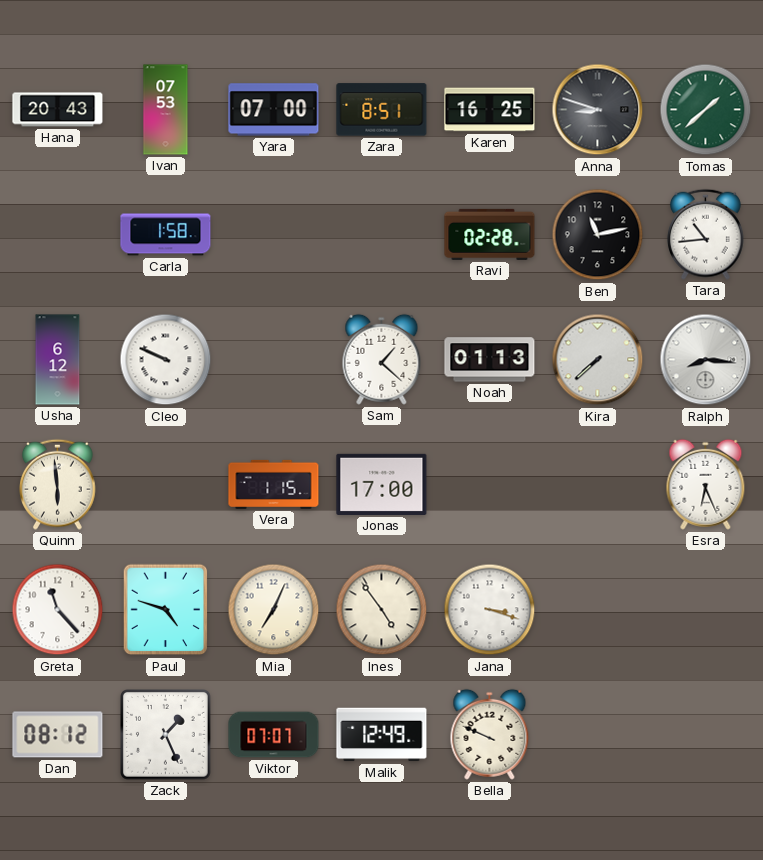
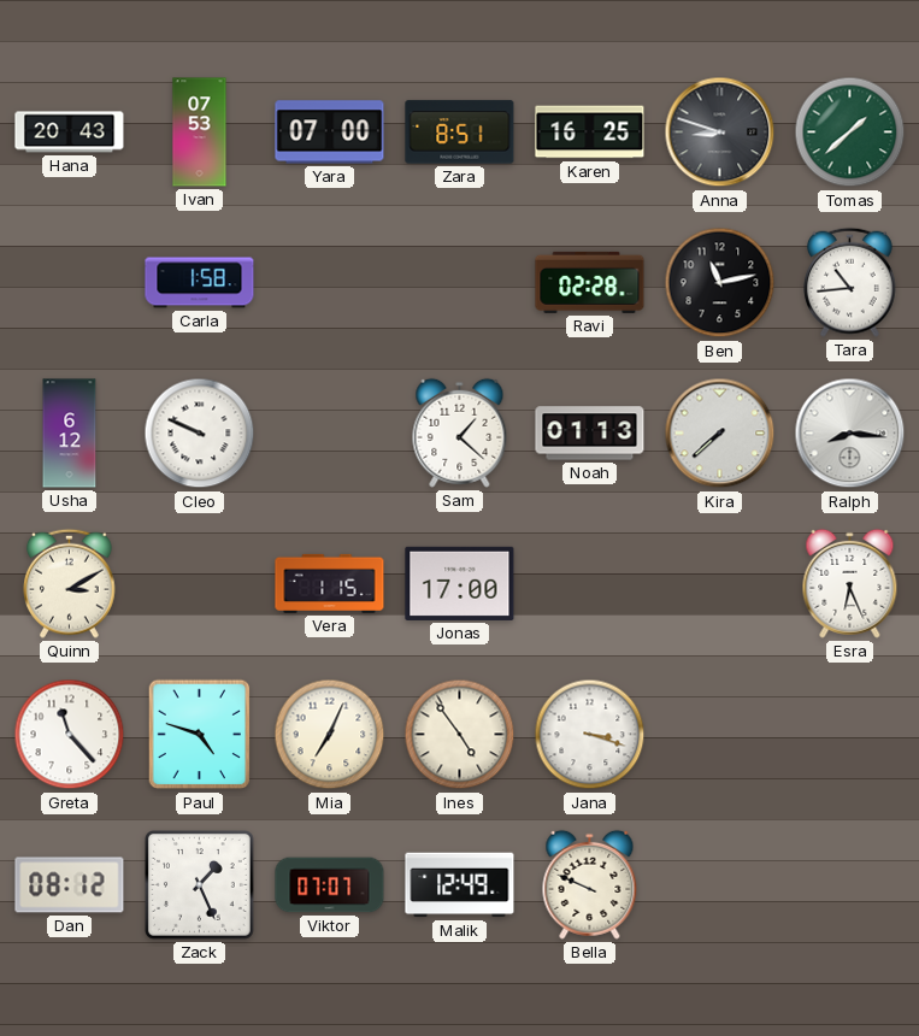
Quinn: 5:59 -> 3:10
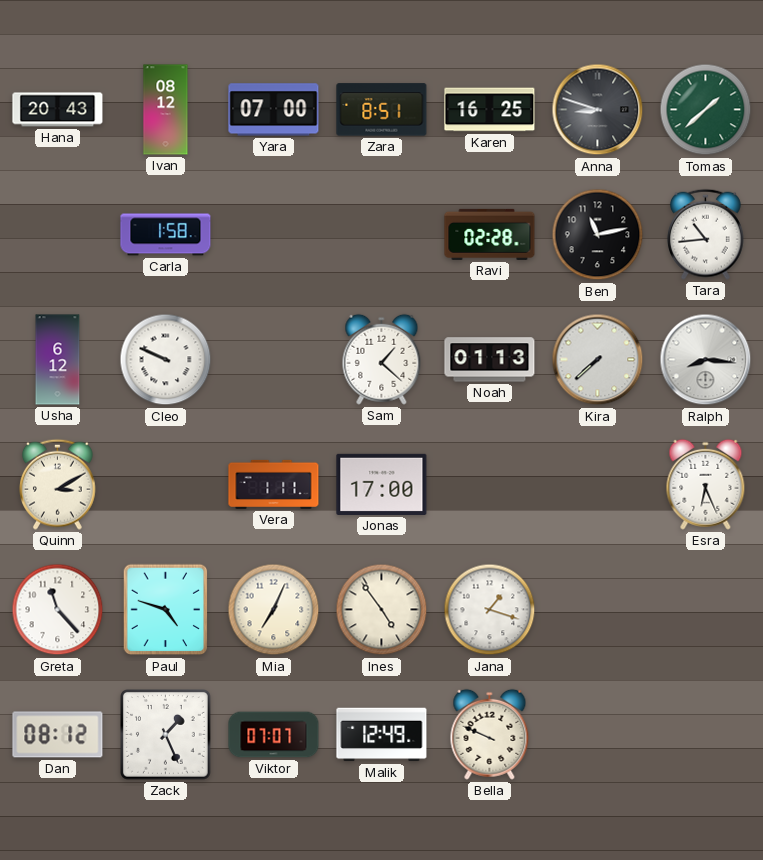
Ivan: 07:53 -> 08:12
Vera: 1:15 -> 1:11
Jana: 3:18 -> 1:18
